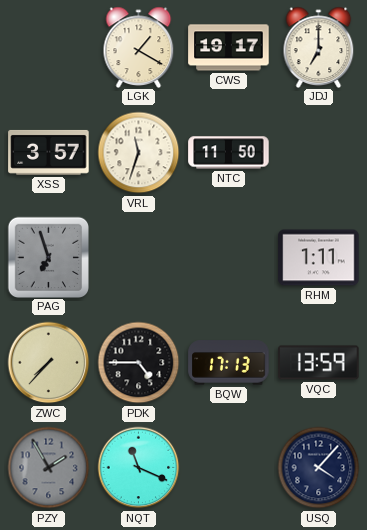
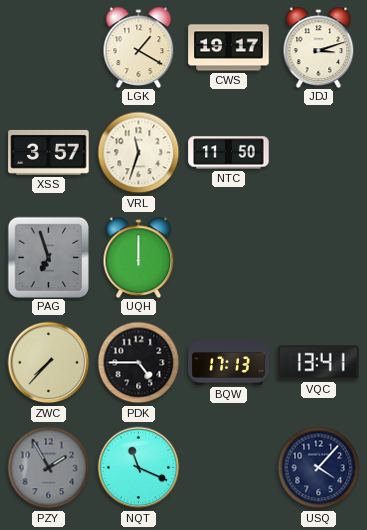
JDJ: 7:00 -> 3:12
UQH: none -> 12:00
RHM: 1:11 -> none
VQC: 13:59 -> 13:41
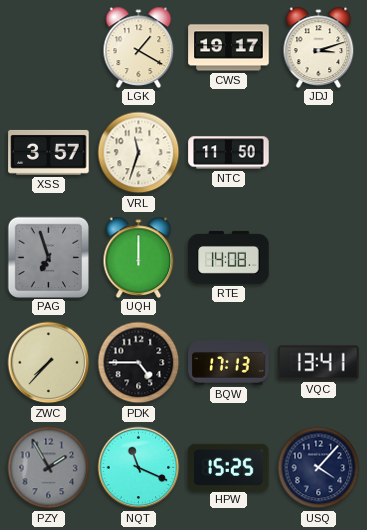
RTE: none -> 14:08
HPW: none -> 15:25
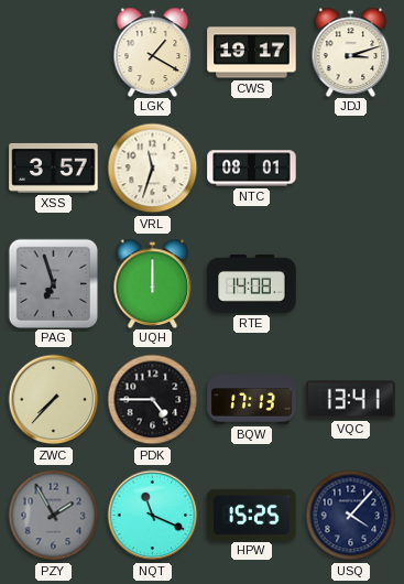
NTC: 11:50 -> 08:01
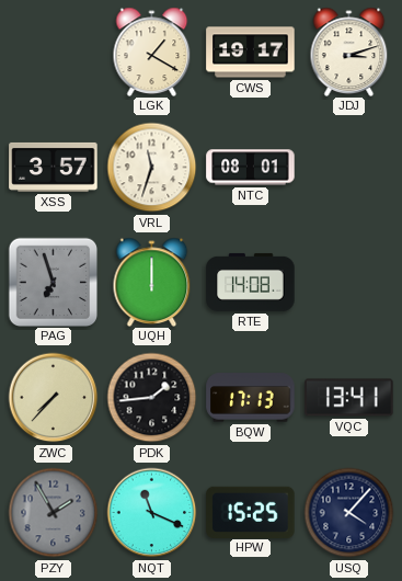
PDK: 4:45 -> 1:44
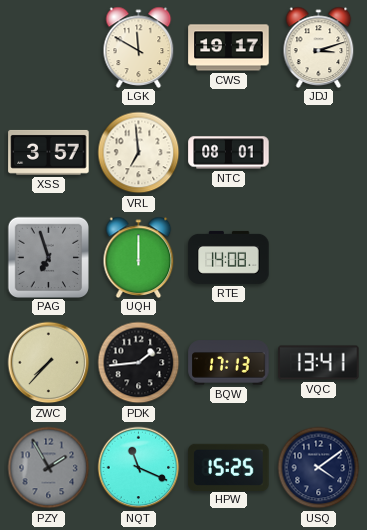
LGK: 1:20 -> 11:50
VRL: 11:33 -> 6:59
USQ: 4:07 -> 4:09
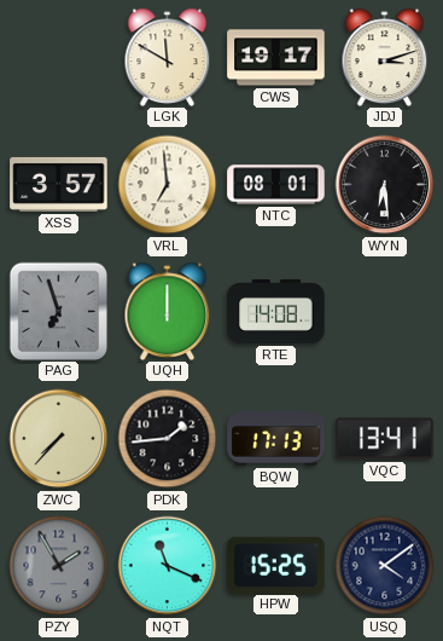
WYN: none -> 6:29
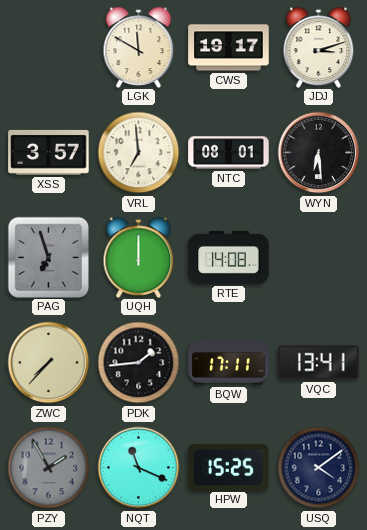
BQW: 17:13 -> 17:11
